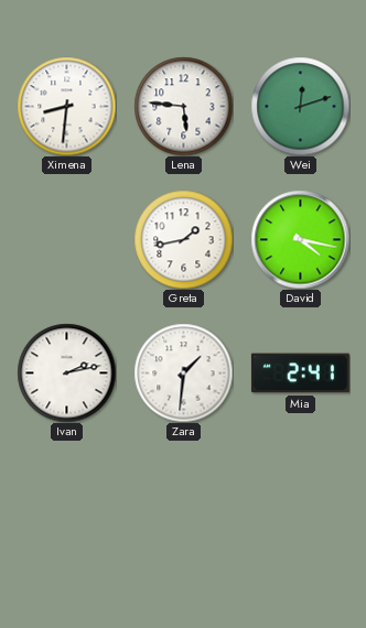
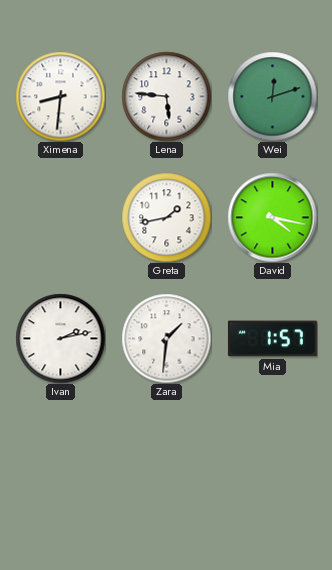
Mia: 2:41 -> 1:57
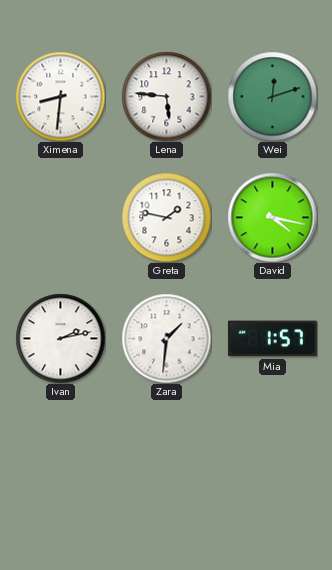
Greta: 1:43 -> 1:47
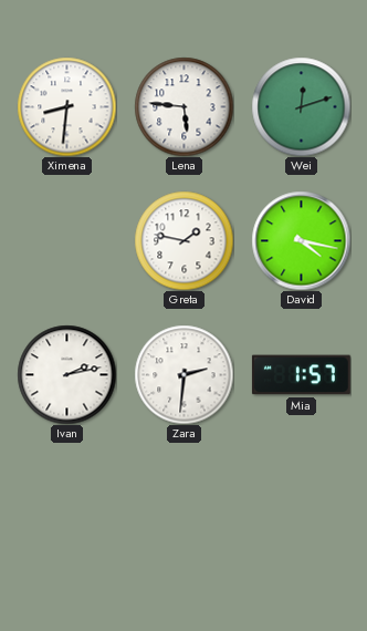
Zara: 1:31 -> 2:31
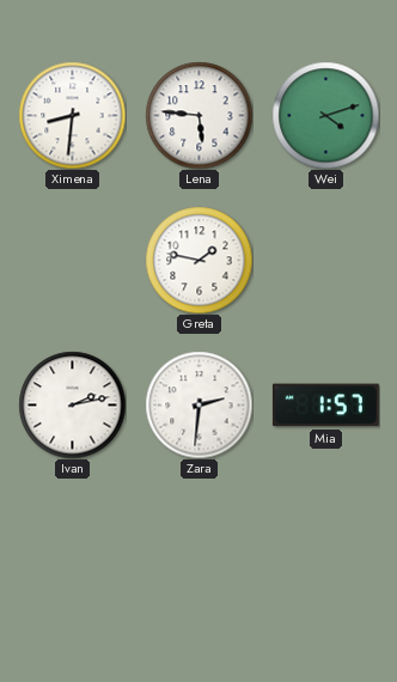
Wei: 12:12 -> 4:12
David: 4:17 -> none
